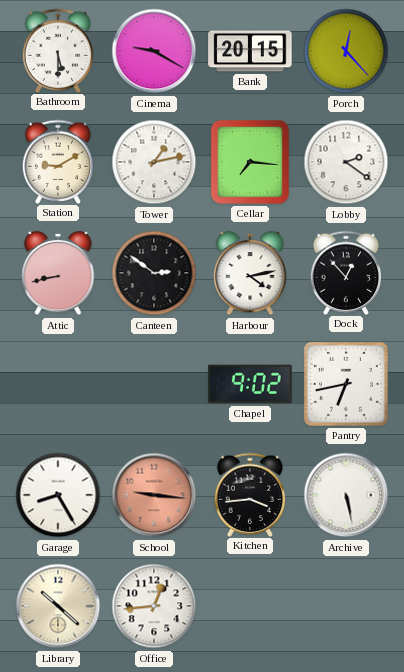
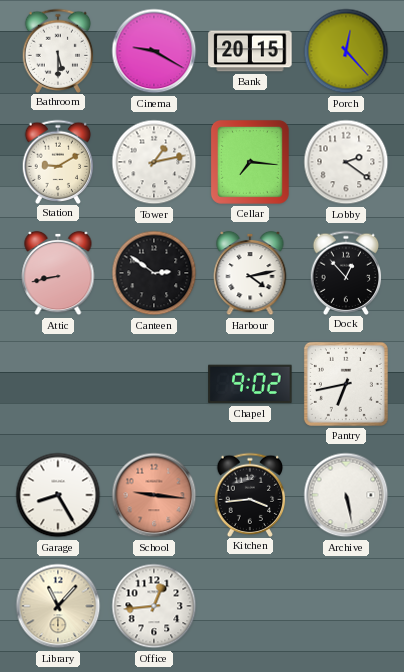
Library: 10:22 -> 11:07
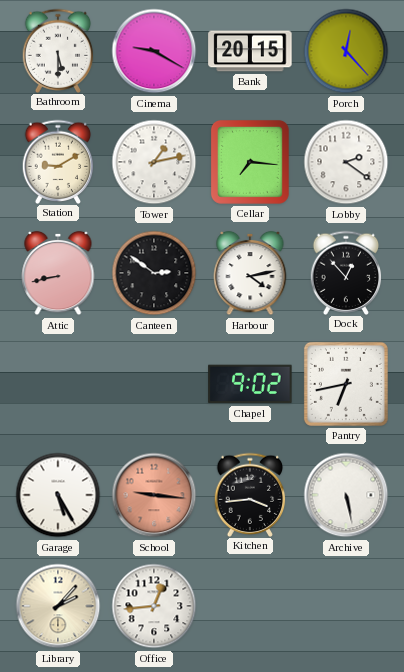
Garage: 8:25 -> 5:25
Library: 11:07 -> 2:07
